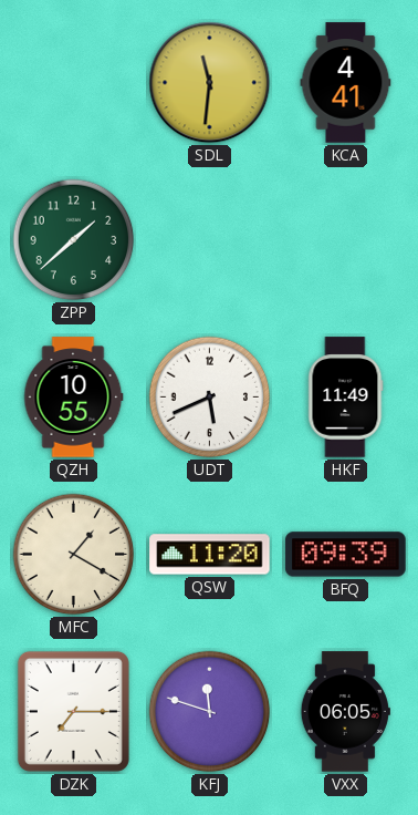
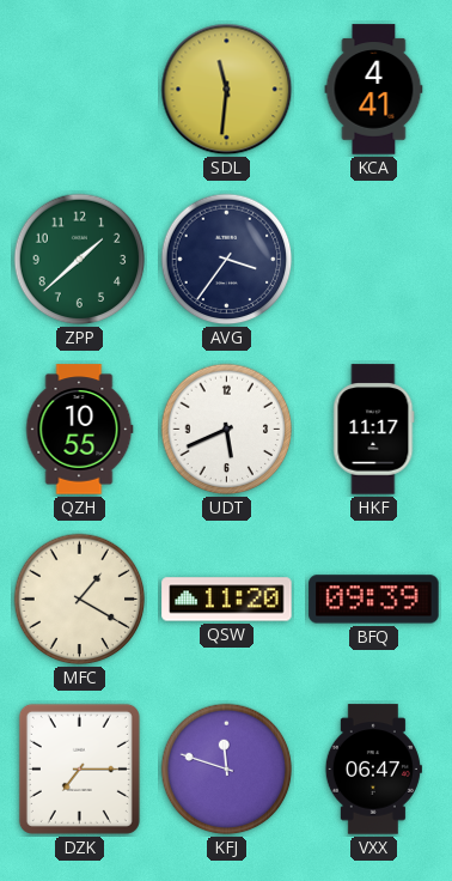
AVG: none -> 3:36
HKF: 11:49 -> 11:17
VXX: 06:05 -> 06:47
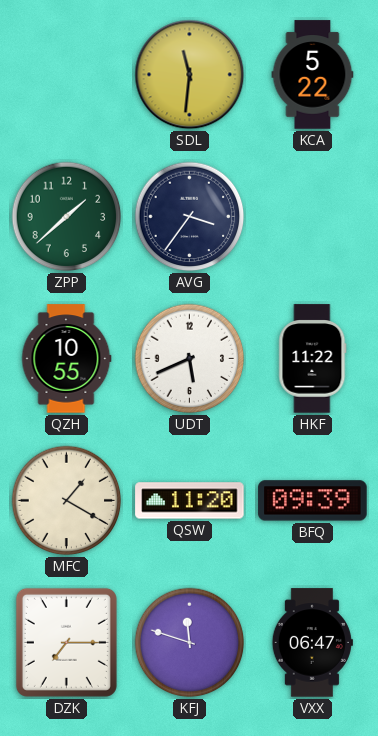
KCA: 4:41 -> 5:22
HKF: 11:17 -> 11:22
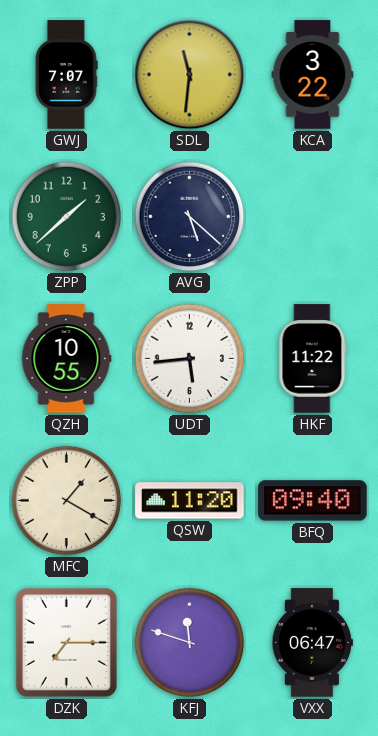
GWJ: none -> 7:07
KCA: 5:22 -> 3:22
AVG: 3:36 -> 5:22
UDT: 5:41 -> 5:44
BFQ: 09:39 -> 09:40
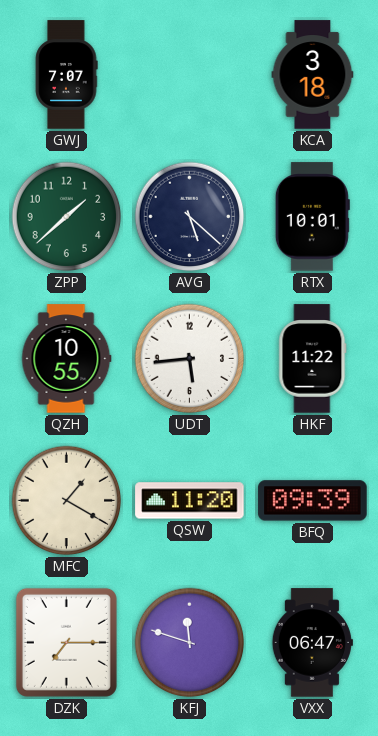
SDL: 11:31 -> none
KCA: 3:22 -> 3:18
RTX: none -> 10:01
BFQ: 09:40 -> 09:39
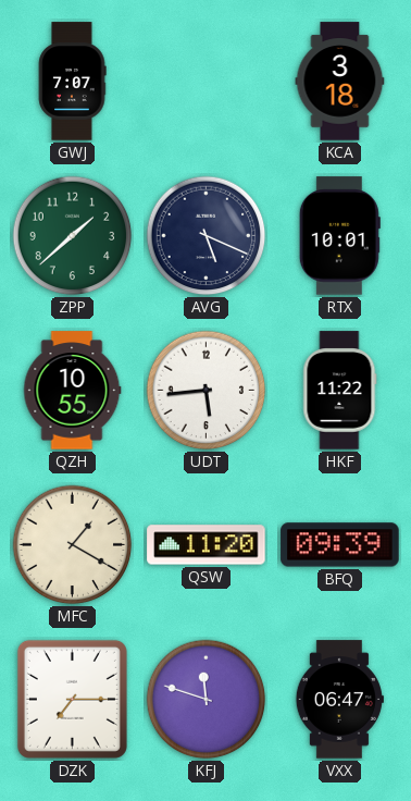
AVG: 5:22 -> 5:19
